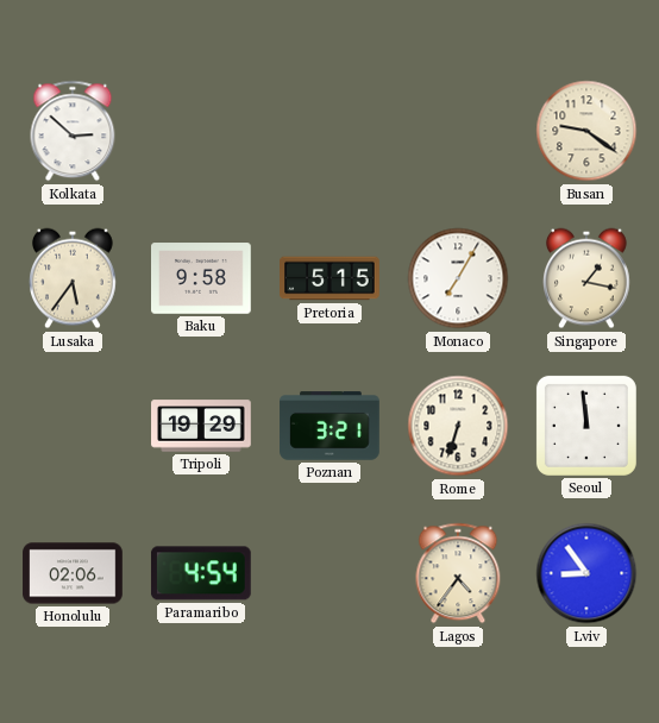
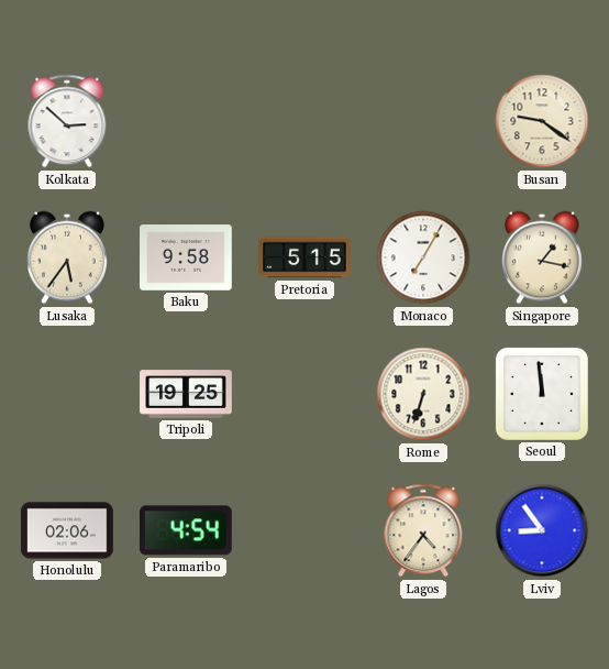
Tripoli: 19:29 -> 19:25
Poznan: 3:21 -> none
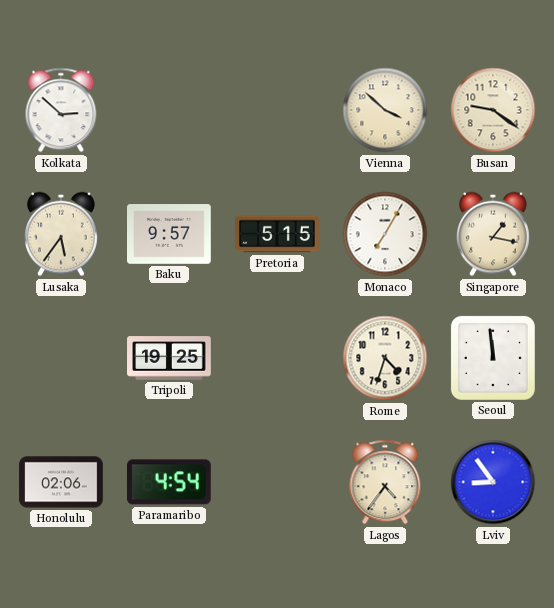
Vienna: none -> 3:52
Baku: 9:58 -> 9:57
Rome: 6:33 -> 4:33
